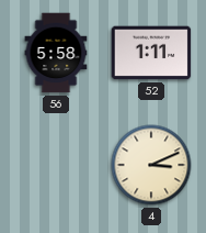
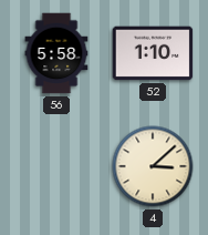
52: 1:11 -> 1:10
4: 3:11 -> 3:08
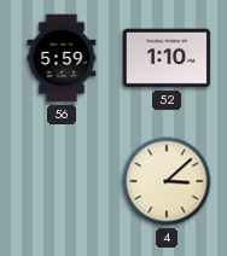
56: 5:58 -> 5:59
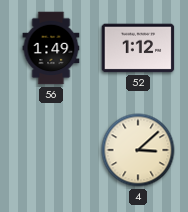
56: 5:59 -> 1:49
52: 1:10 -> 1:12
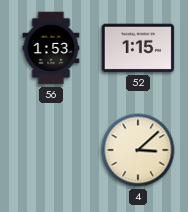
56: 1:49 -> 1:53
52: 1:12 -> 1:15
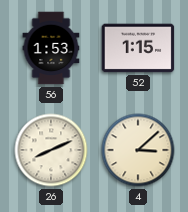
26: none -> 8:11
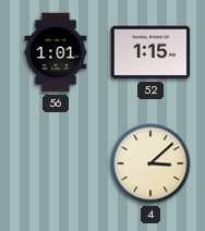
56: 1:53 -> 1:01
26: 8:11 -> none
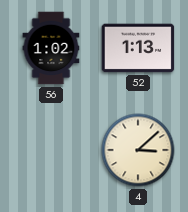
56: 1:01 -> 1:02
52: 1:15 -> 1:13
